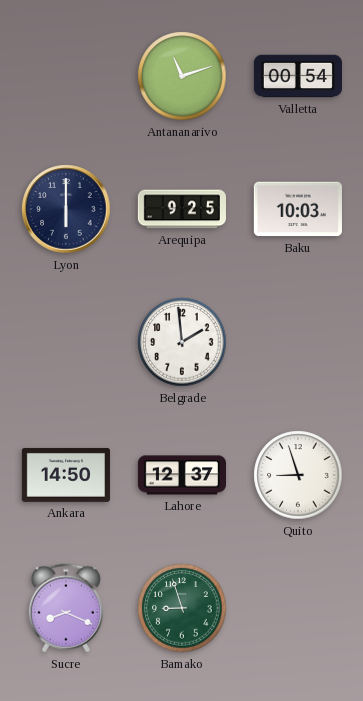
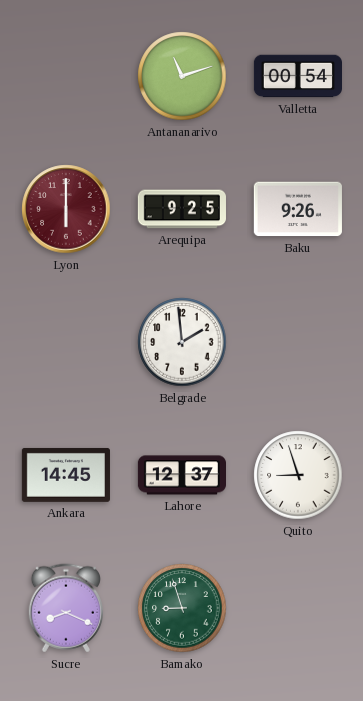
Lyon dial: navy -> burgundy
Baku: 10:03 -> 9:26
Ankara: 14:50 -> 14:45
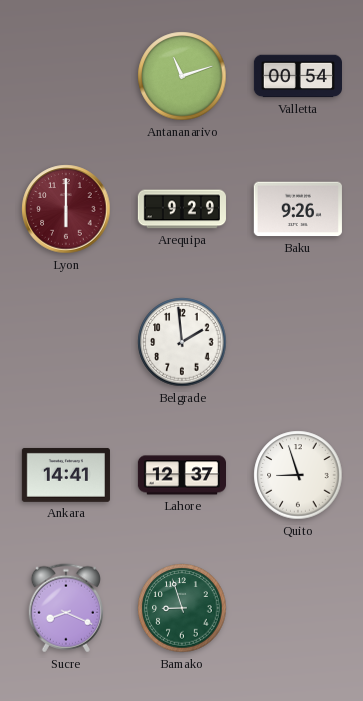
Arequipa: 9:25 -> 9:29
Ankara: 14:45 -> 14:41
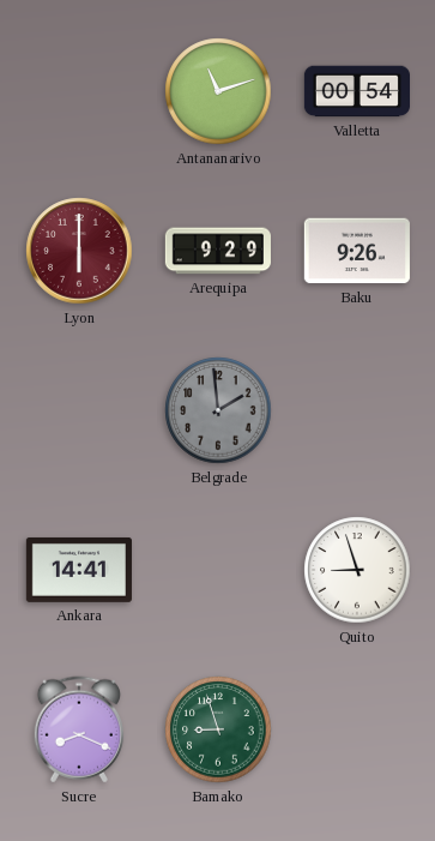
Belgrade dial: white -> grey
Lahore: 12:37 -> none
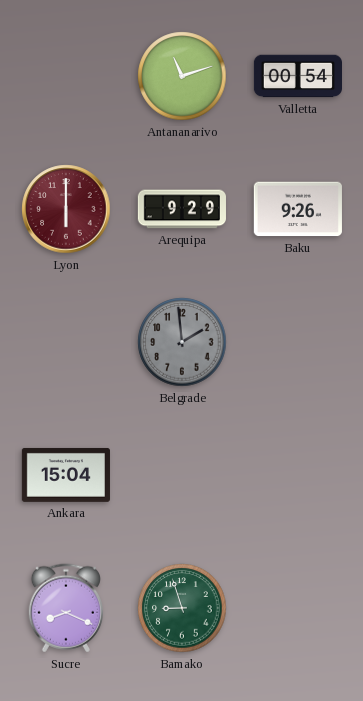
Ankara: 14:41 -> 15:04
Quito: 8:57 -> none
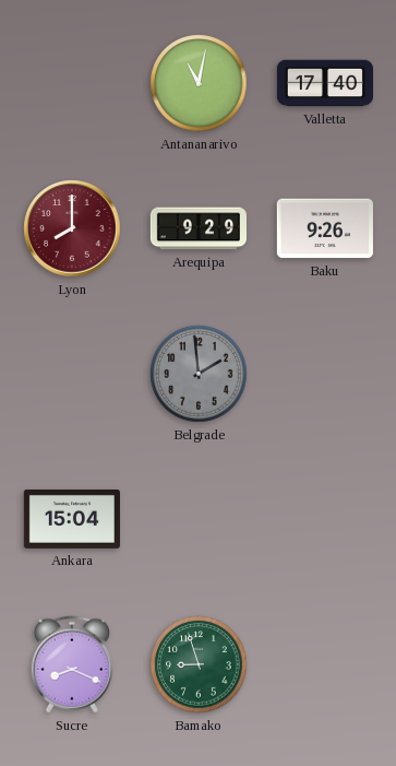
Antananarivo: 11:12 -> 11:02
Valletta: 00:54 -> 17:40
Lyon: 6:00 -> 8:00
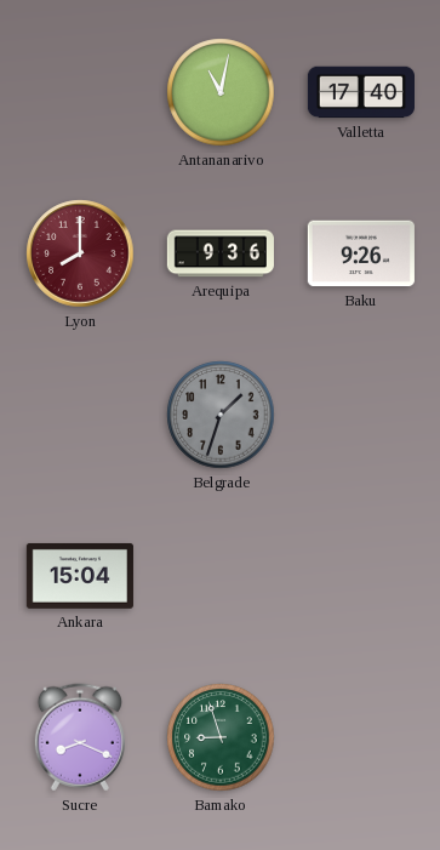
Arequipa: 9:29 -> 9:36
Belgrade: 1:59 -> 1:33
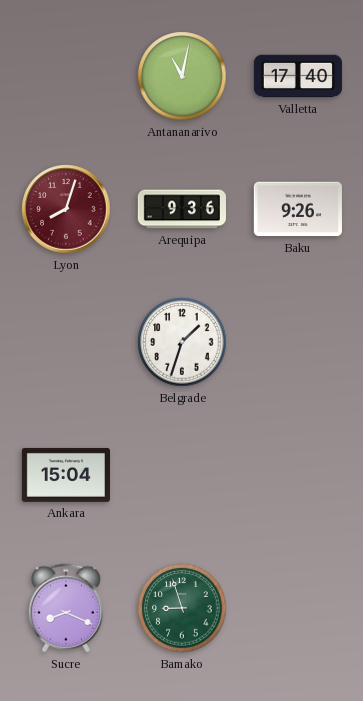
Lyon: 8:00 -> 8:03
Belgrade dial: grey -> white
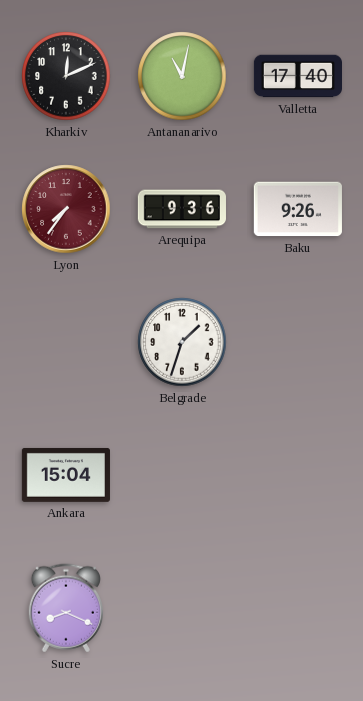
Kharkiv: none -> 12:11
Lyon: 8:03 -> 7:36
Bamako: 8:57 -> none
